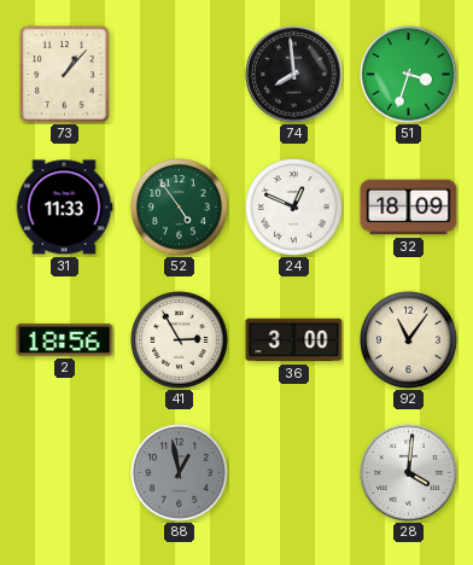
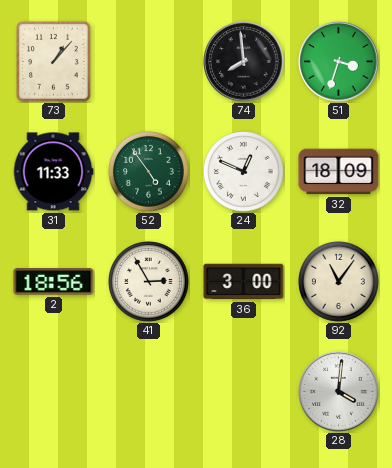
88: 12:58 -> none
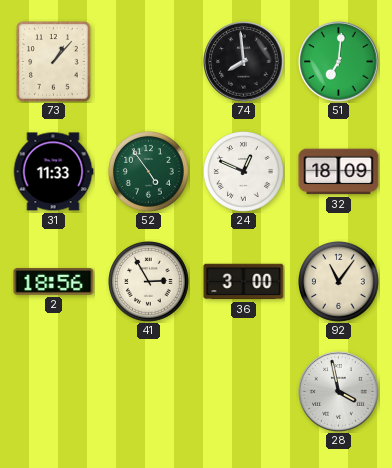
51: 3:33 -> 7:01
28: 4:01 -> 3:58
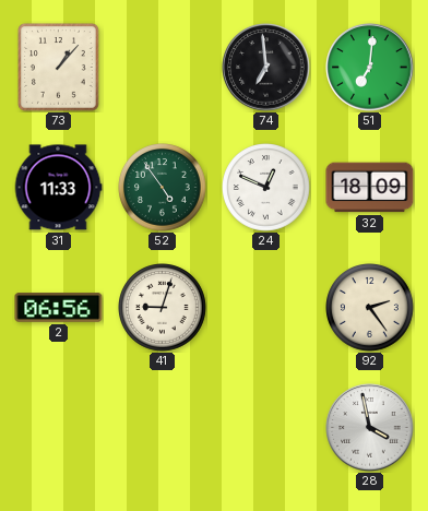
74: 7:59 -> 6:59
2: 18:56 -> 06:56
41: 2:55 -> 9:03
36: 3:00 -> none
92: 11:06 -> 2:24
